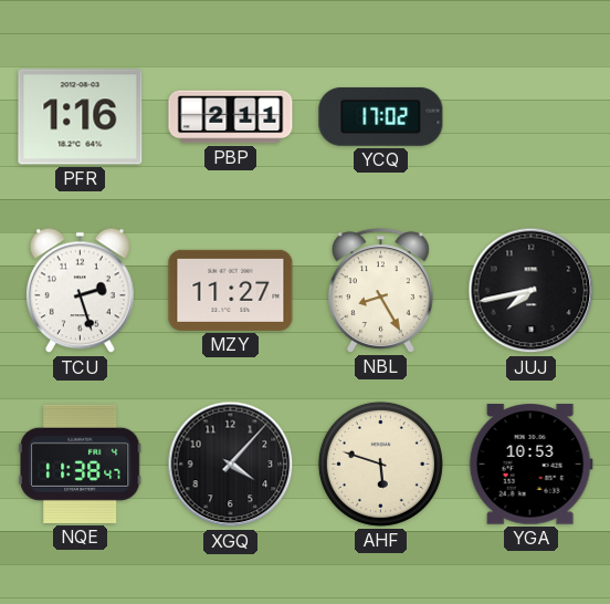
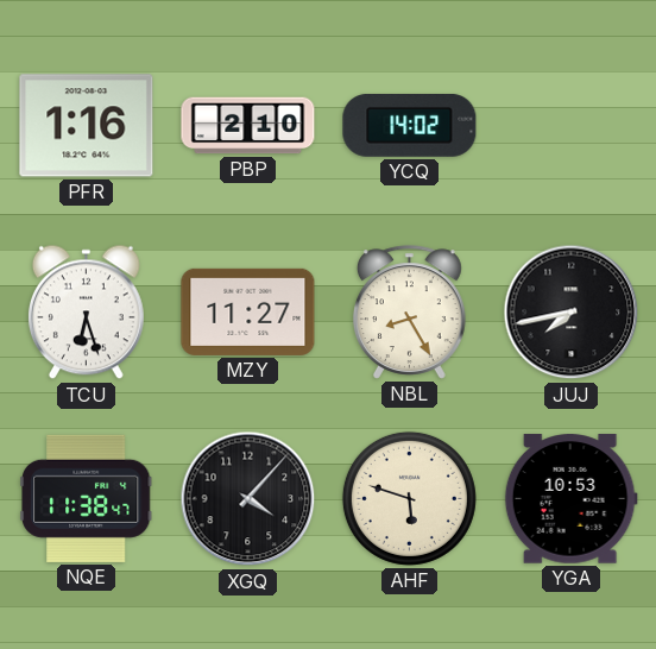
PBP: 2:11 -> 2:10
YCQ: 17:02 -> 14:02
TCU: 2:27 -> 6:27
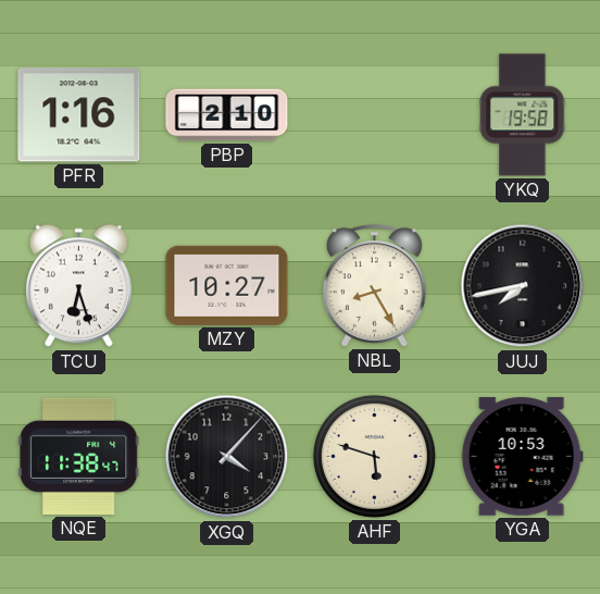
YCQ: 14:02 -> none
YKQ: none -> 19:58
MZY: 11:27 -> 10:27
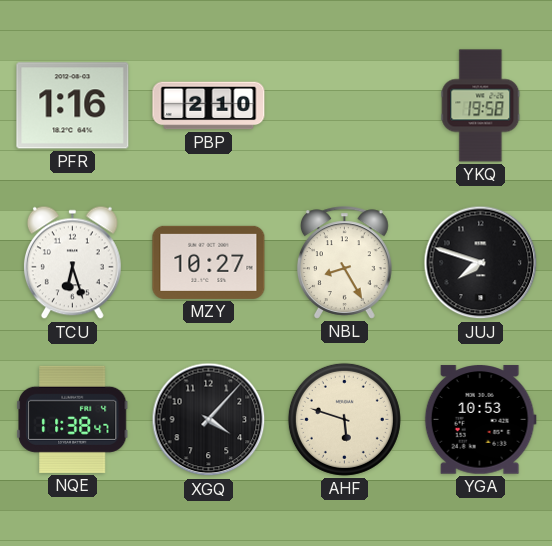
JUJ: 7:43 -> 7:48
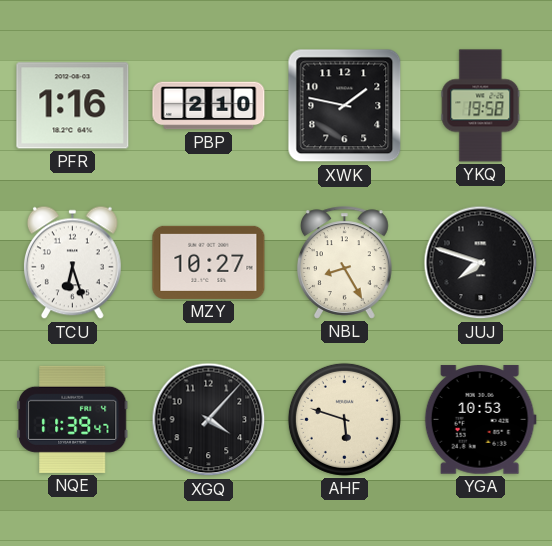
XWK: none -> 1:47
NQE: 11:38 -> 11:39
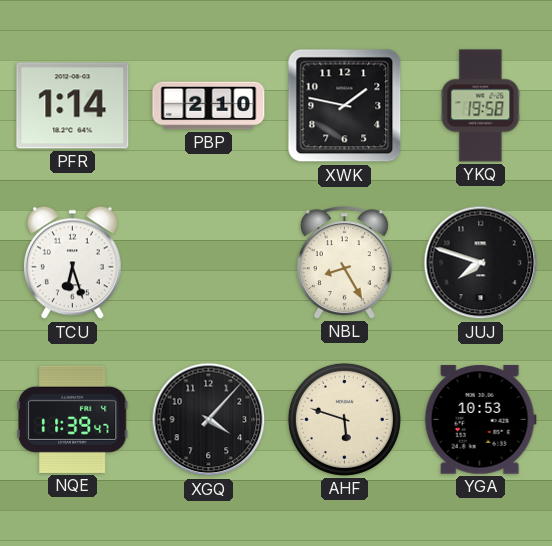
PFR: 1:16 -> 1:14
MZY: 10:27 -> none
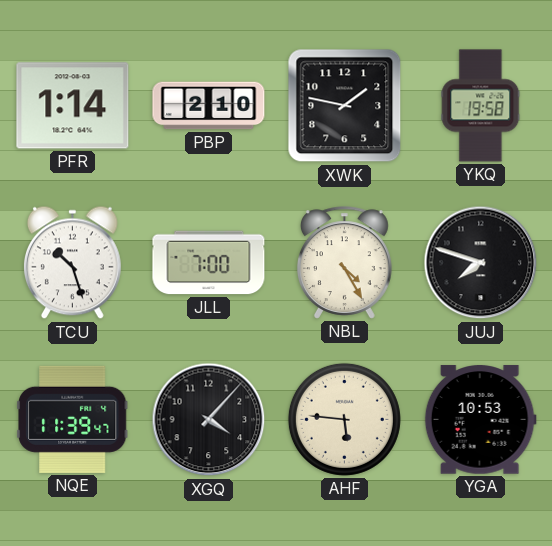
TCU: 6:27 -> 10:27
JLL: none -> 7:00
NBL: 8:25 -> 4:25
AHF: 5:48 -> 5:46
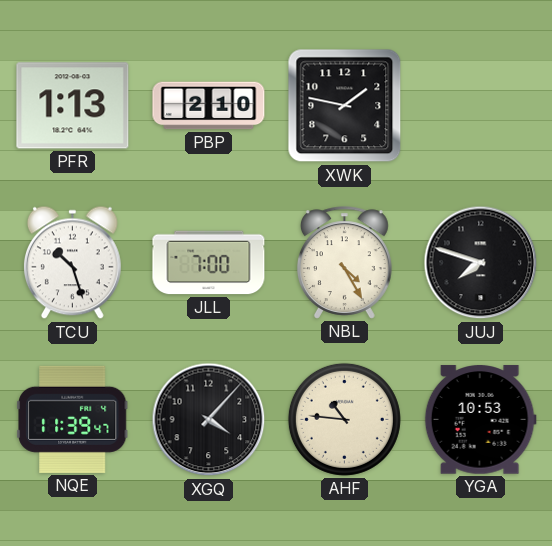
PFR: 1:14 -> 1:13
YKQ: 19:58 -> none
AHF: 5:46 -> 10:46
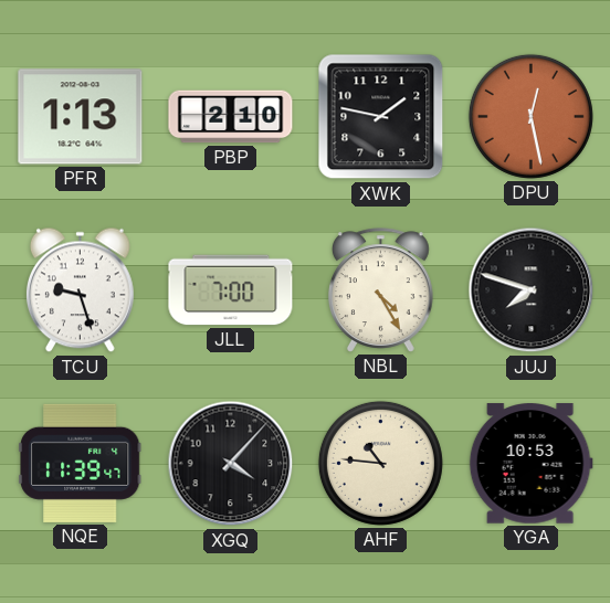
DPU: none -> 12:28
TCU: 10:27 -> 9:27
